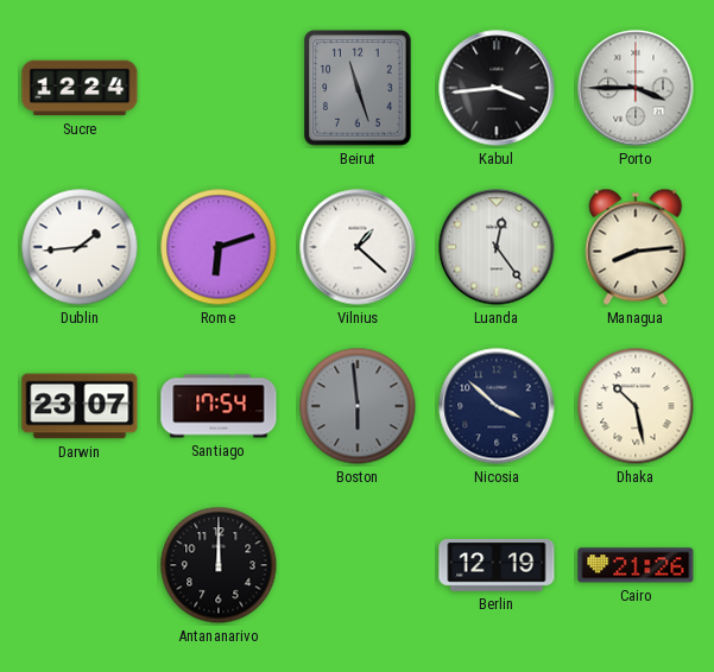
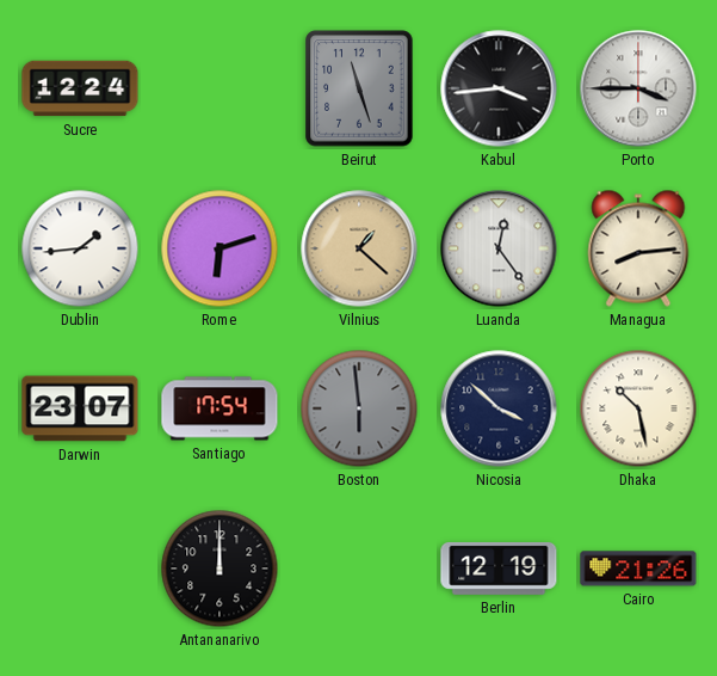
Vilnius dial: white -> champagne
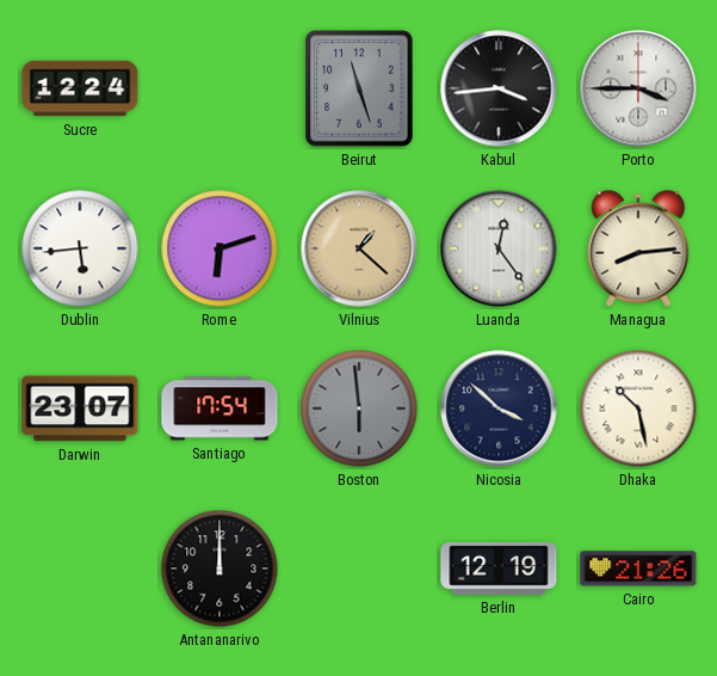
Dublin: 1:44 -> 5:44
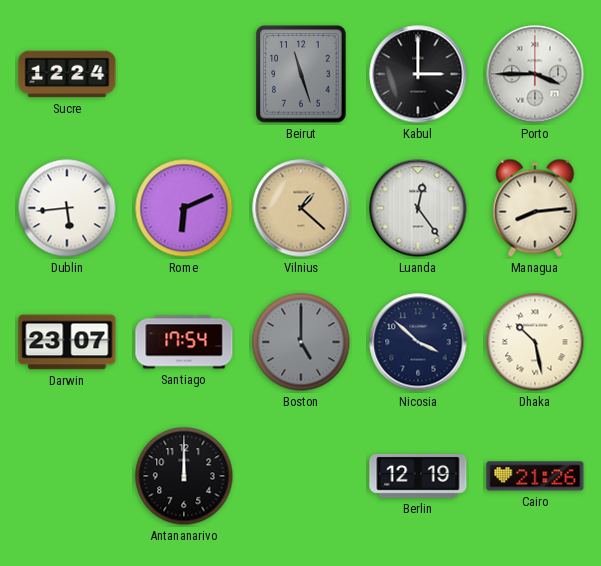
Kabul: 3:44 -> 3:00
Rome: 6:12 -> 6:11
Boston: 5:59 -> 5:00
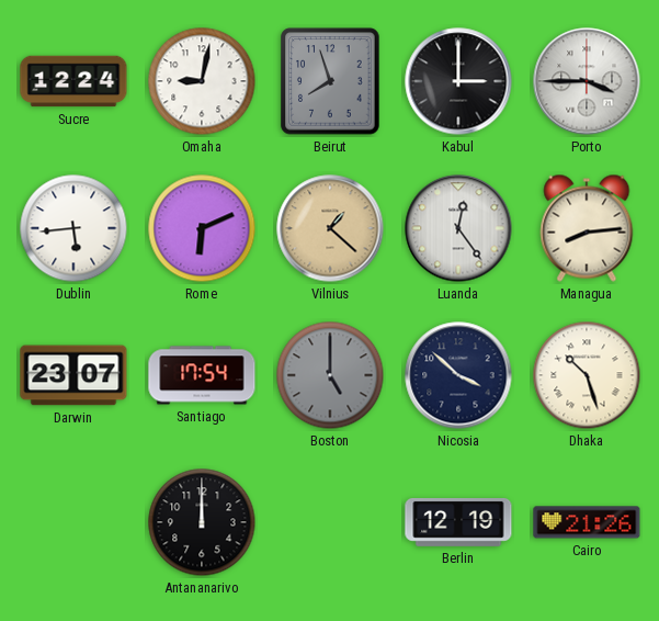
Omaha: none -> 9:02
Beirut: 11:27 -> 7:57
Dhaka: 10:28 -> 10:27
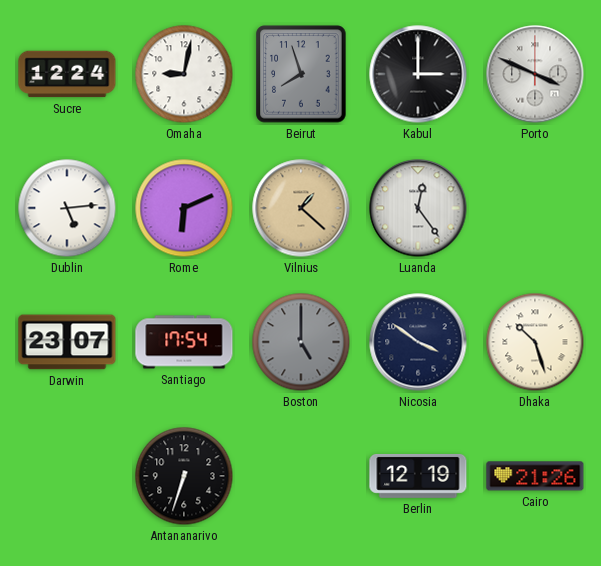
Porto: 3:45 -> 3:49
Dublin: 5:44 -> 5:14
Managua: 8:14 -> none
Nicosia: 3:52 -> 3:51
Antananarivo: 12:00 -> 6:33
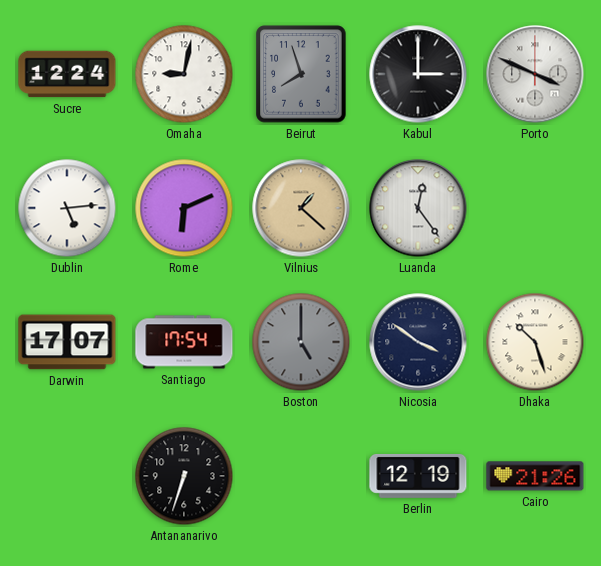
Darwin: 23:07 -> 17:07
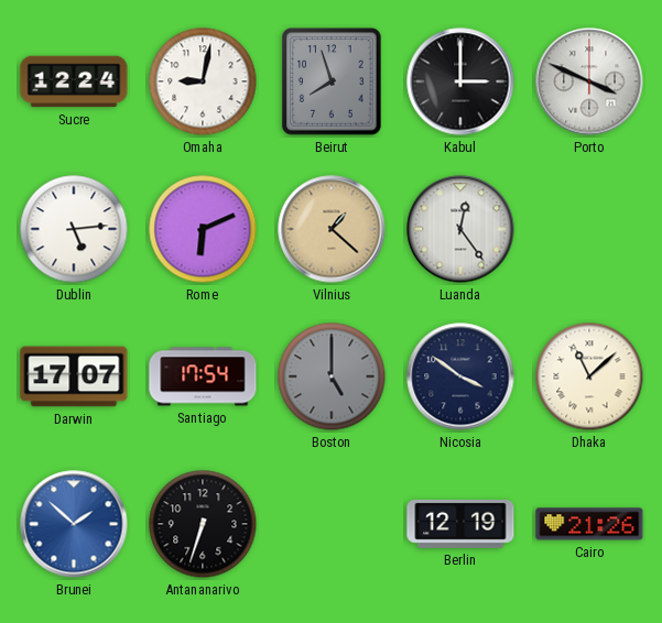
Dhaka: 10:27 -> 11:08
Brunei: none -> 1:52
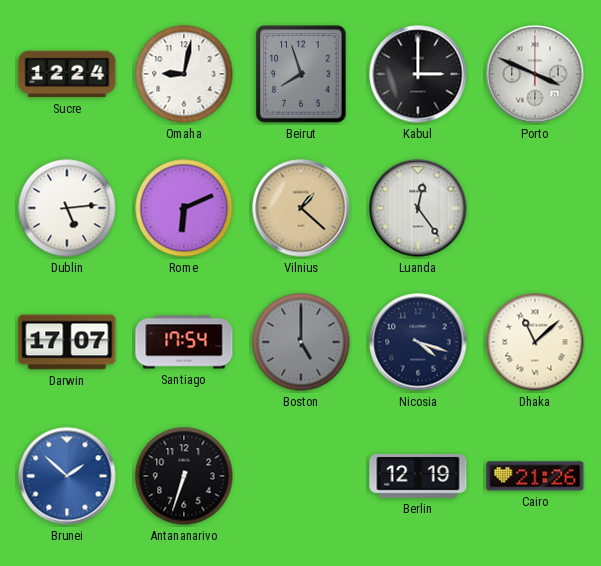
Nicosia: 3:51 -> 4:18
